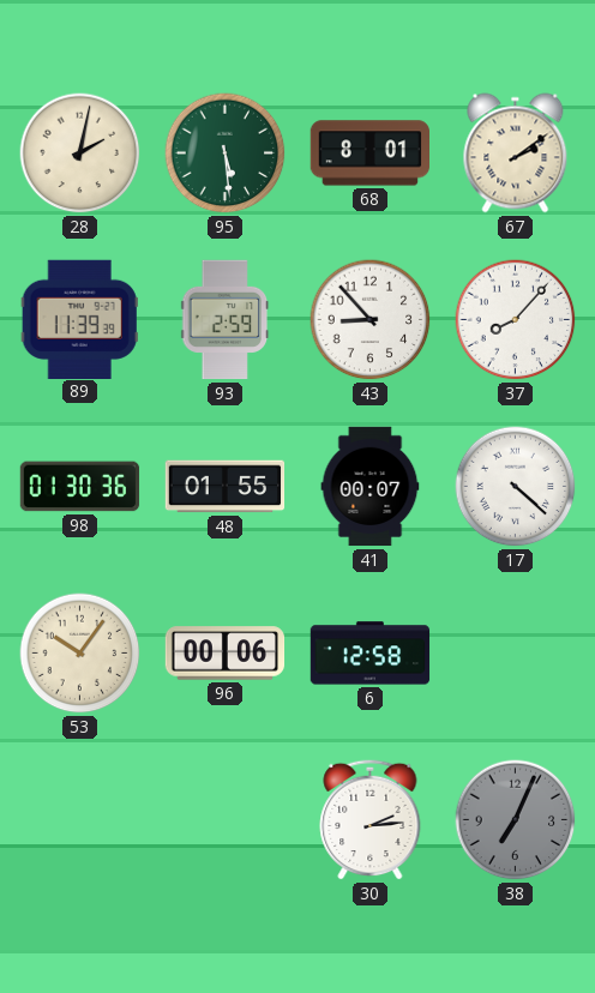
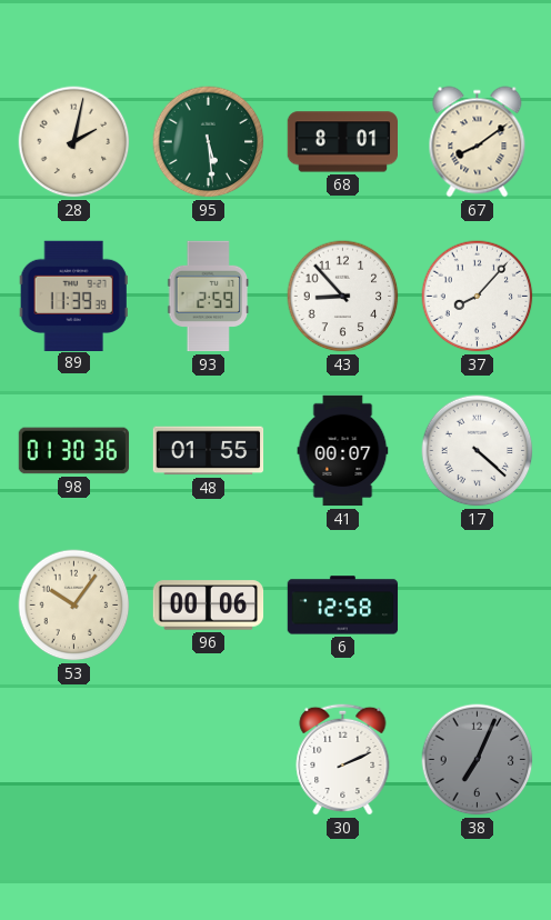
67: 2:09 -> 8:09
30: 2:14 -> 2:11
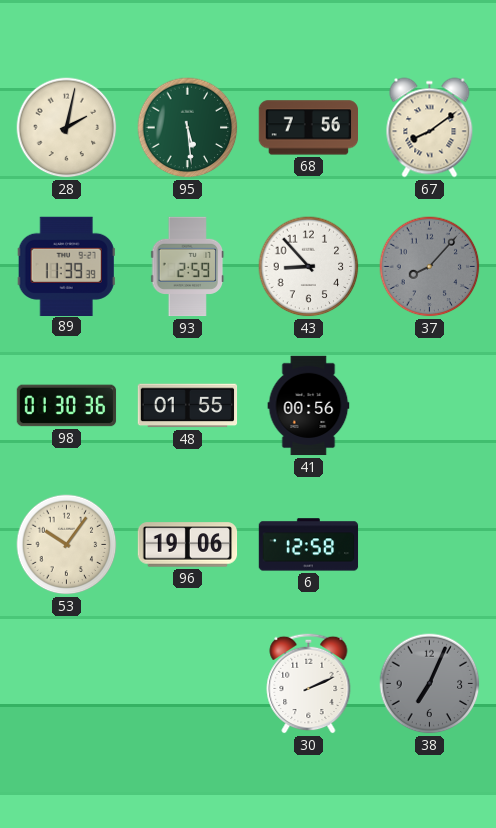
68: 8:01 -> 7:56
37 dial: white -> grey
41: 00:07 -> 00:56
17: 4:22 -> none
96: 00:06 -> 19:06
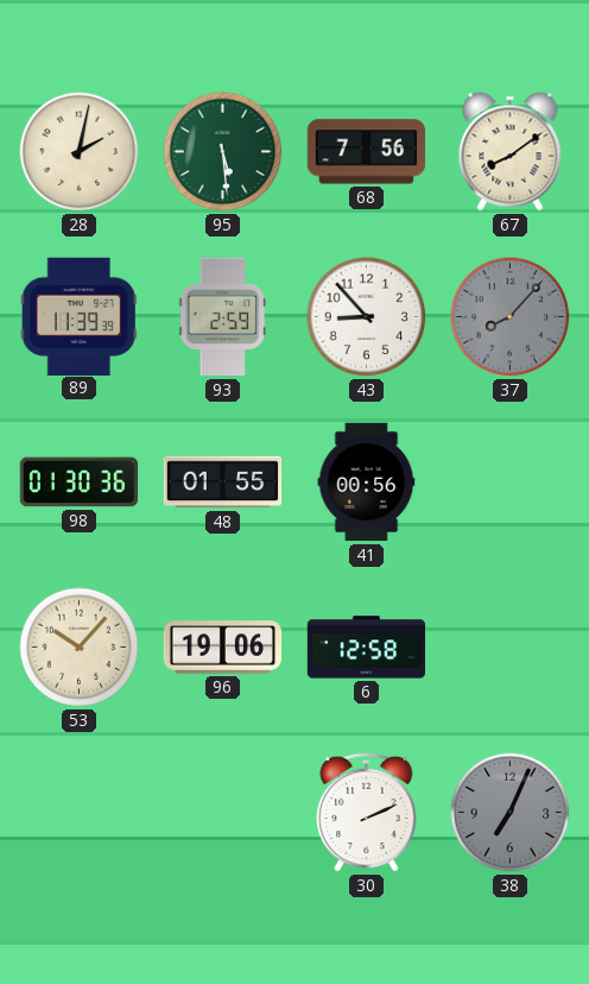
53: 10:06 -> 10:07
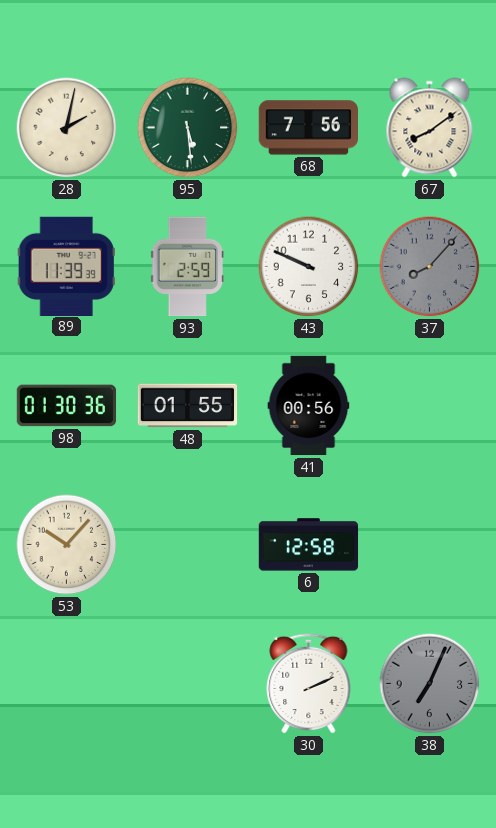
43: 8:53 -> 9:49
96: 19:06 -> none
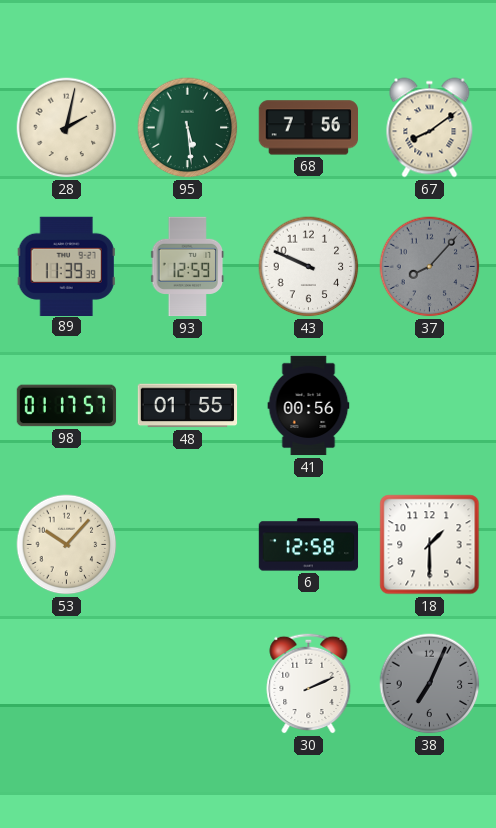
93: 2:59 -> 12:59
98: 01:30 -> 01:17
18: none -> 1:30
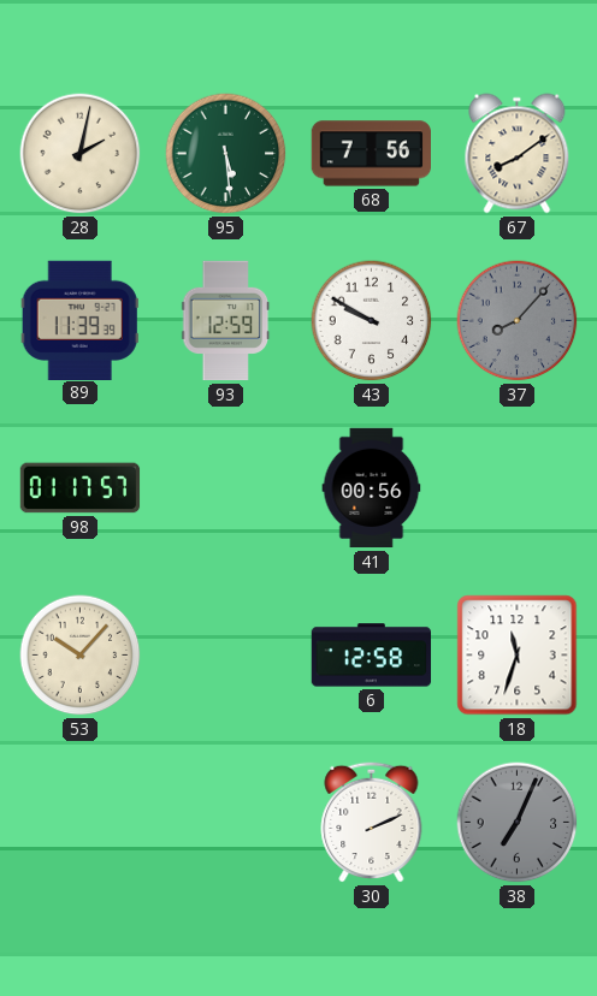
43: 9:49 -> 9:50
48: 01:55 -> none
18: 1:30 -> 11:33
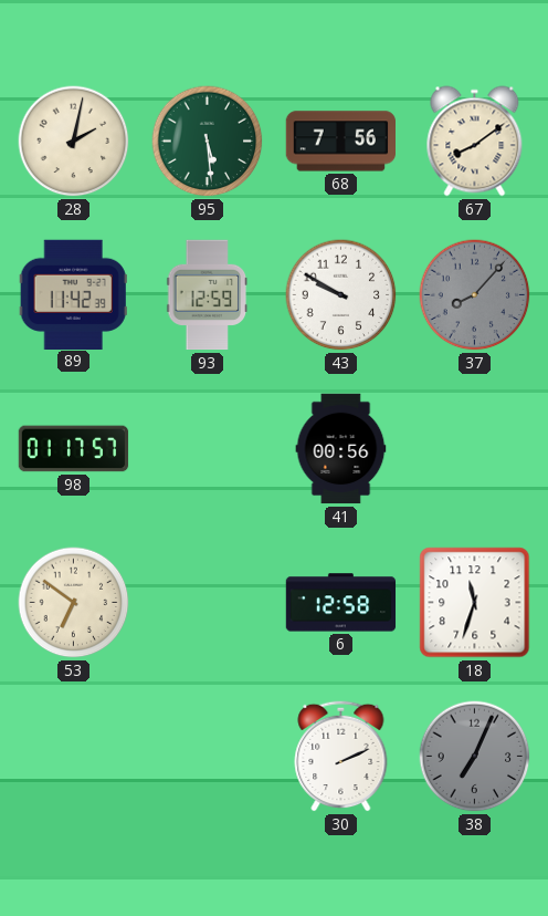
89: 11:39 -> 11:42
53: 10:07 -> 6:51
